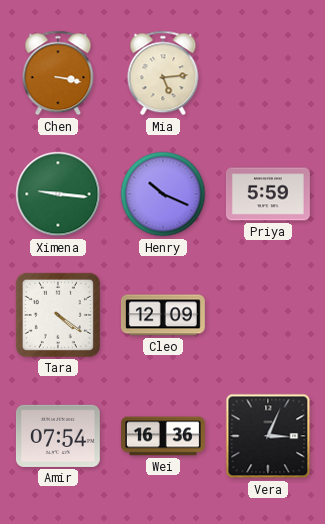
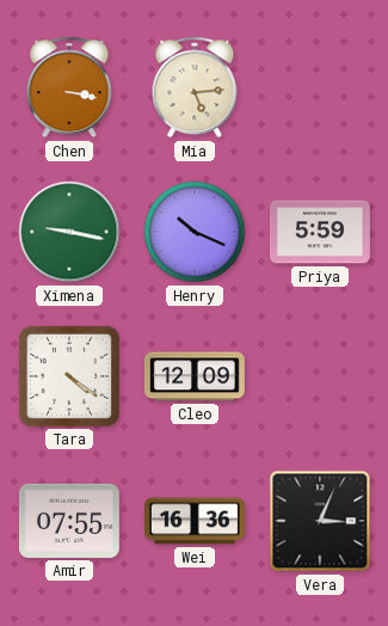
Ximena: 9:16 -> 9:17
Amir: 07:54 -> 07:55
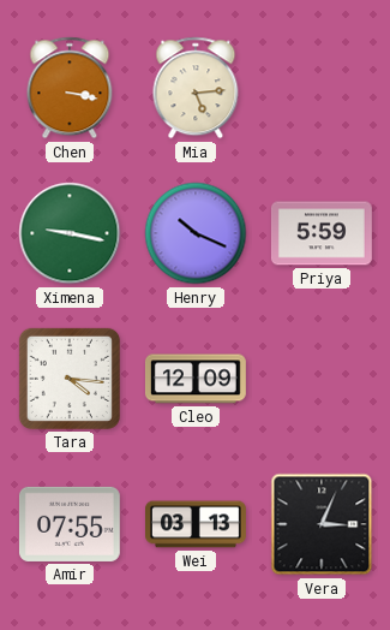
Tara: 4:21 -> 4:16
Wei: 16:36 -> 03:13
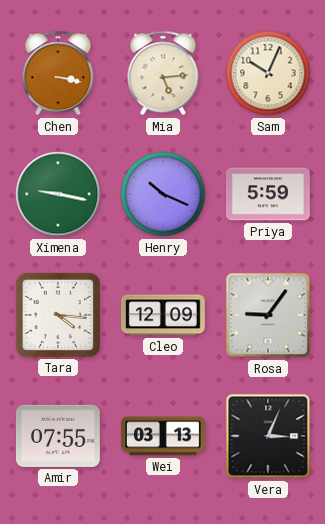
Sam: none -> 10:04
Rosa: none -> 9:06
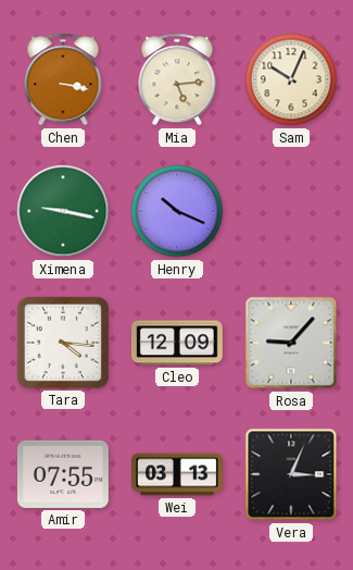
Priya: 5:59 -> none
Rosa: 9:06 -> 9:07
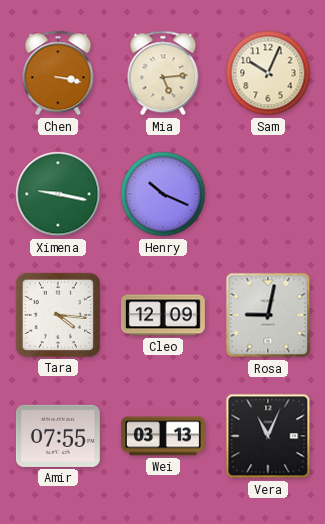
Rosa: 9:07 -> 9:02
Vera: 3:04 -> 11:04
